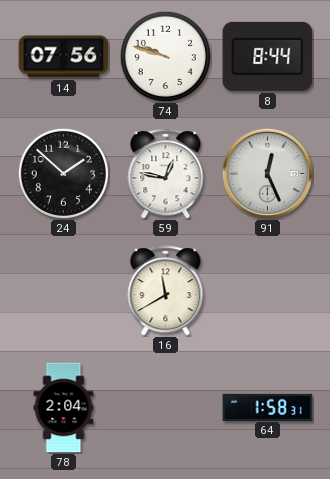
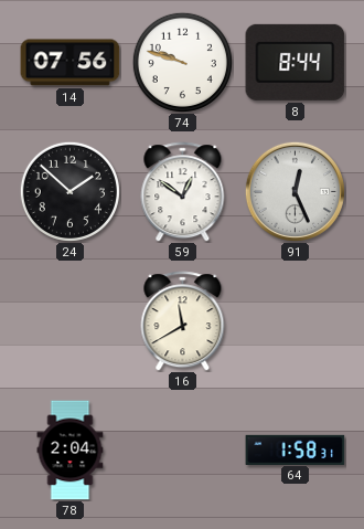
59: 12:47 -> 12:51
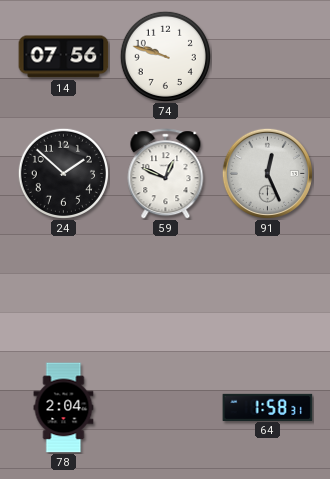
8: 8:44 -> none
59: 12:51 -> 12:49
16: 11:40 -> none
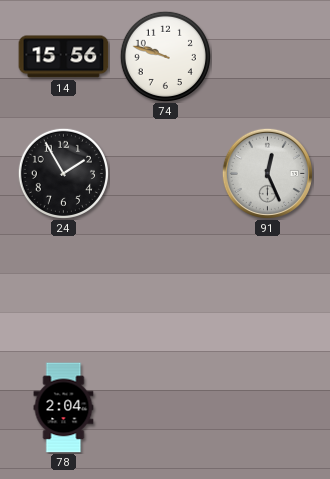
14: 07:56 -> 15:56
24: 1:52 -> 1:55
59: 12:49 -> none
64: 1:58 -> none
